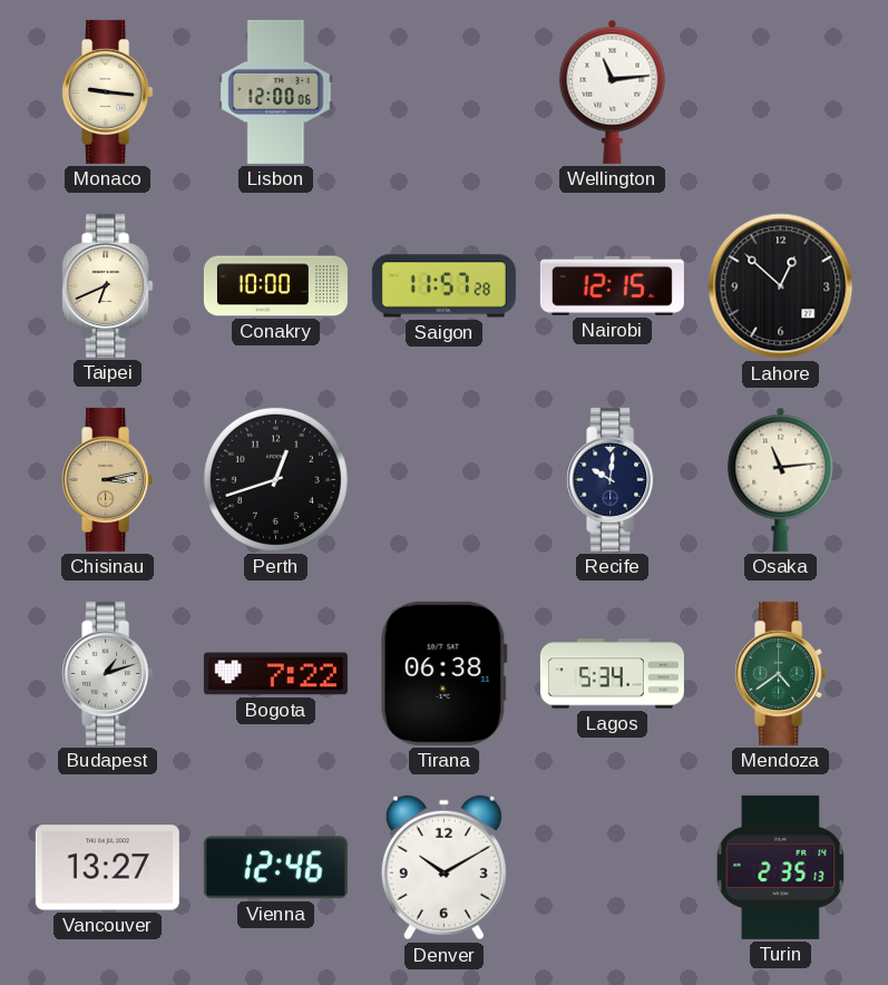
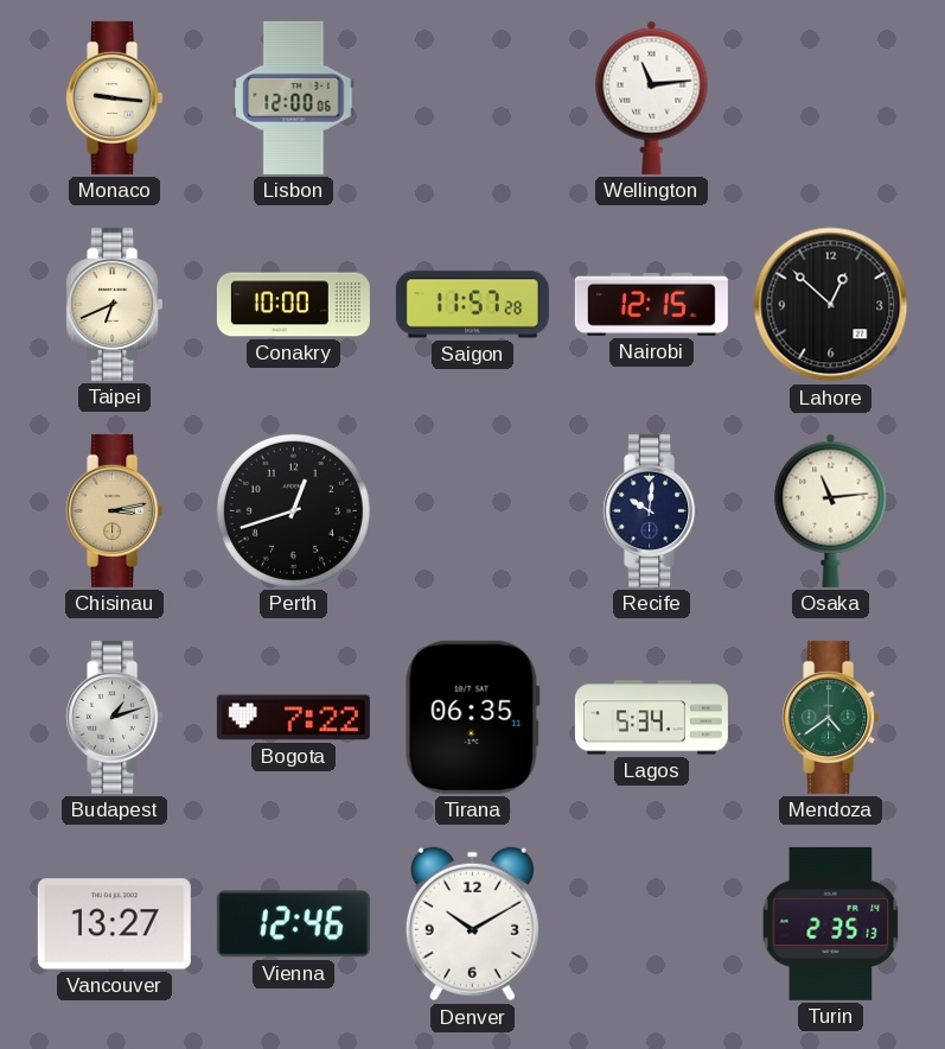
Tirana: 06:38 -> 06:35
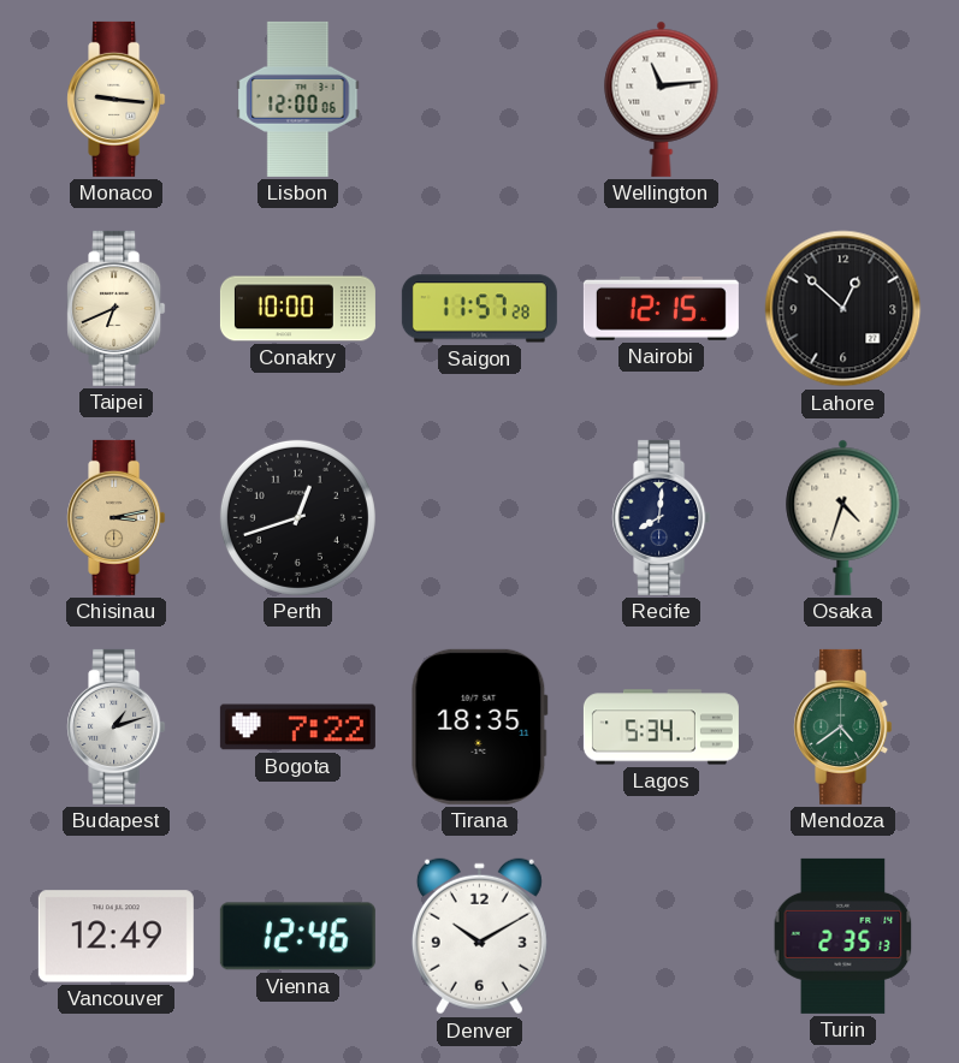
Recife: 10:01 -> 8:01
Osaka: 11:14 -> 4:33
Tirana: 06:35 -> 18:35
Vancouver: 13:27 -> 12:49
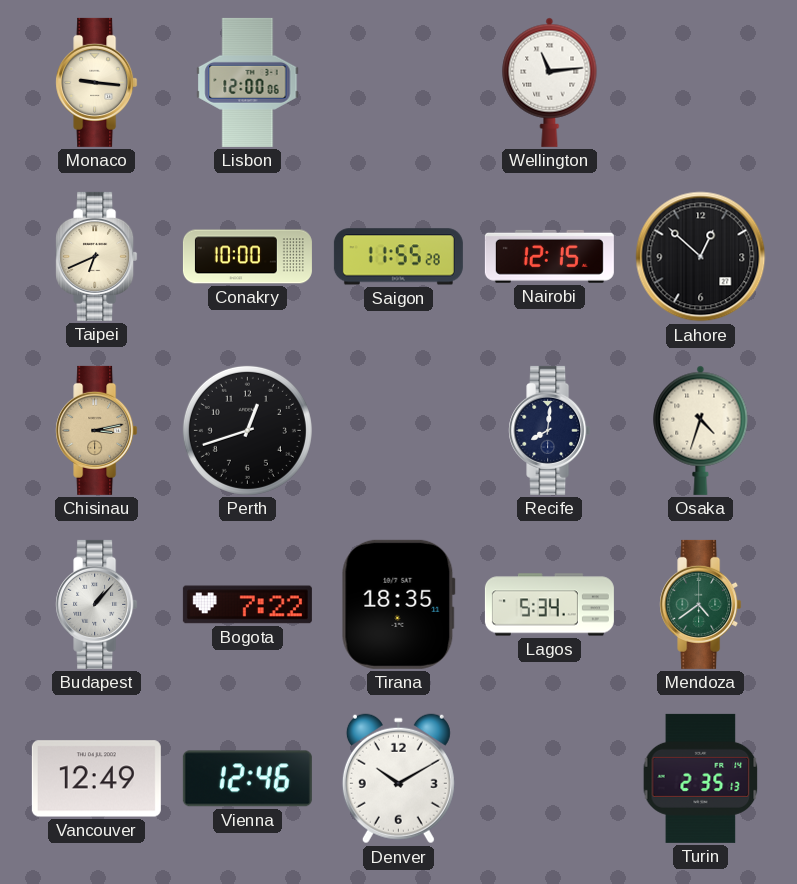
Saigon: 11:57 -> 11:55
Budapest: 1:12 -> 1:07
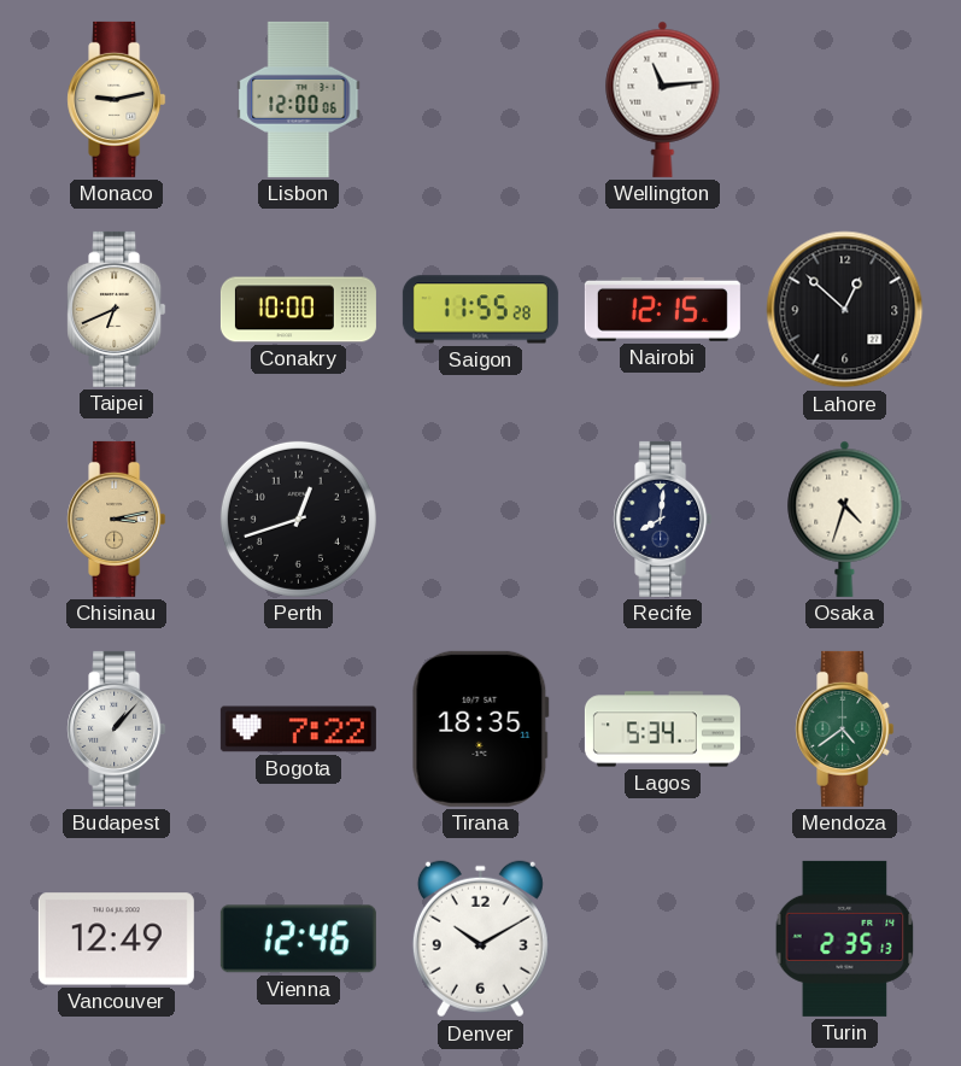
Monaco: 9:16 -> 9:13
